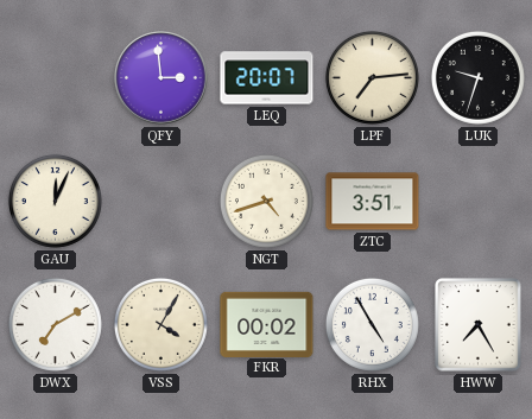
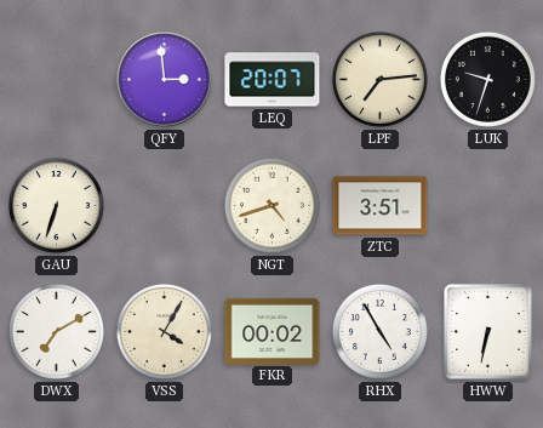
GAU: 12:04 -> 6:33
HWW: 7:25 -> 6:32
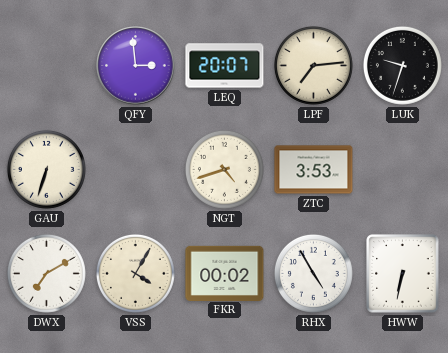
ZTC: 3:51 -> 3:53
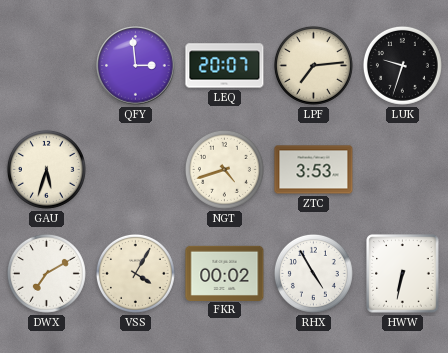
GAU: 6:33 -> 5:33
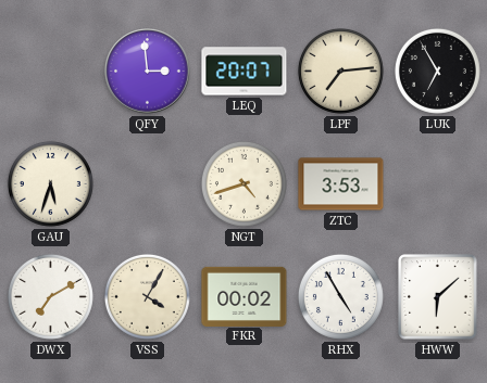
LUK: 9:33 -> 6:55
HWW: 6:32 -> 6:08
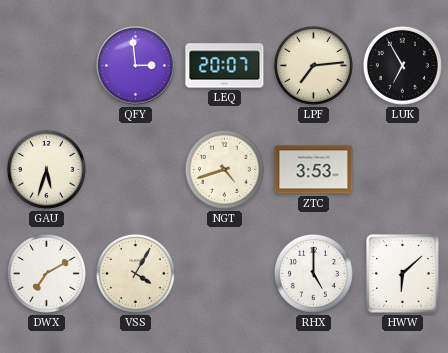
FKR: 00:02 -> none
RHX: 4:55 -> 5:00
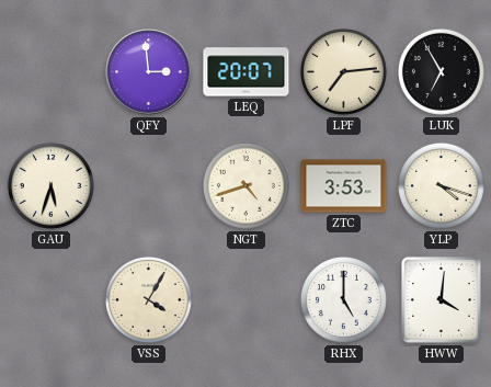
YLP: none -> 4:18
DWX: 7:10 -> none
HWW: 6:08 -> 4:01
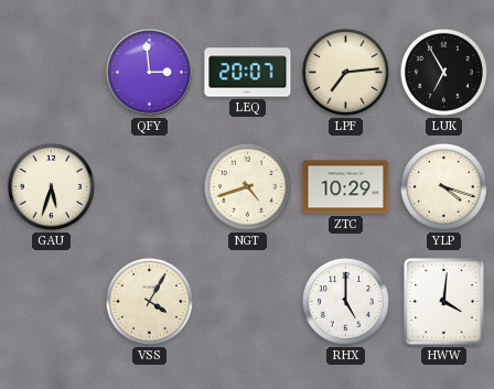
ZTC: 3:53 -> 10:29
